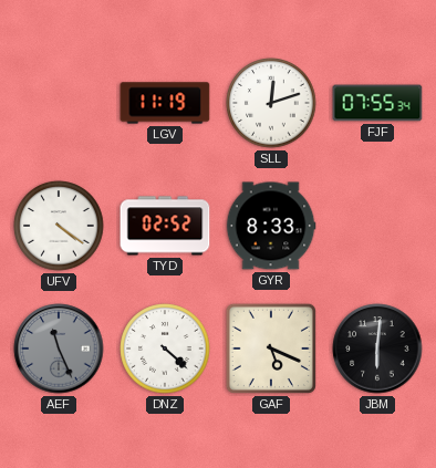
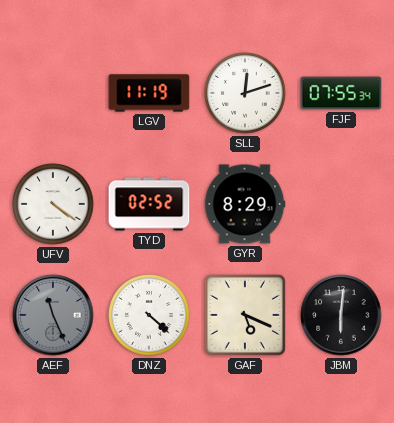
GYR: 8:33 -> 8:29
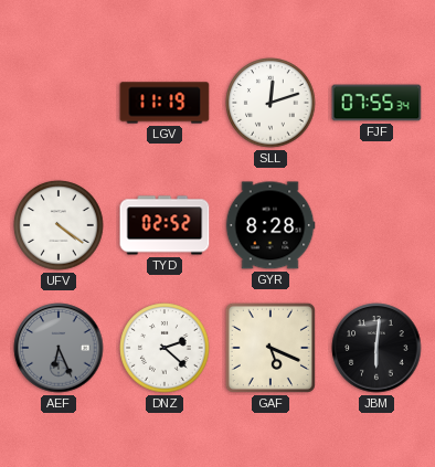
GYR: 8:29 -> 8:28
AEF: 11:26 -> 6:26
DNZ: 4:22 -> 2:22
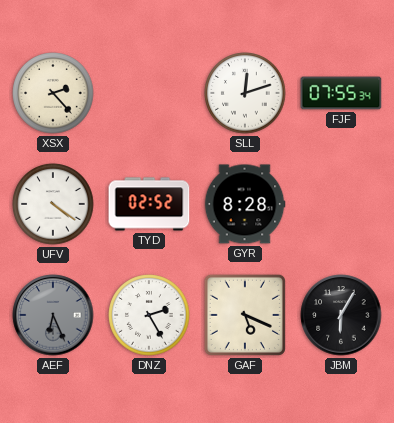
XSX: none -> 2:23
LGV: 11:19 -> none
DNZ: 2:22 -> 2:25
JBM: 6:01 -> 6:05
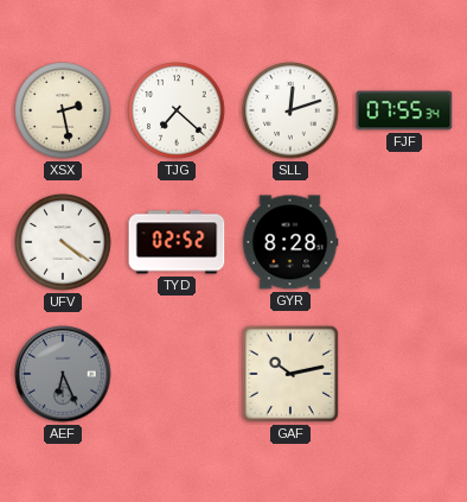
XSX: 2:23 -> 2:28
TJG: none -> 7:22
DNZ: 2:25 -> none
GAF: 5:19 -> 10:13
JBM: 6:05 -> none
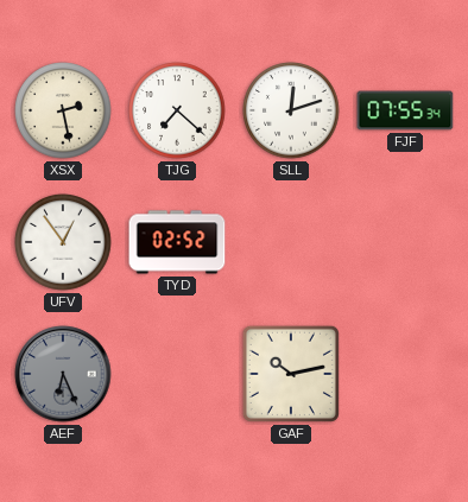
UFV: 4:21 -> 12:54
GYR: 8:28 -> none
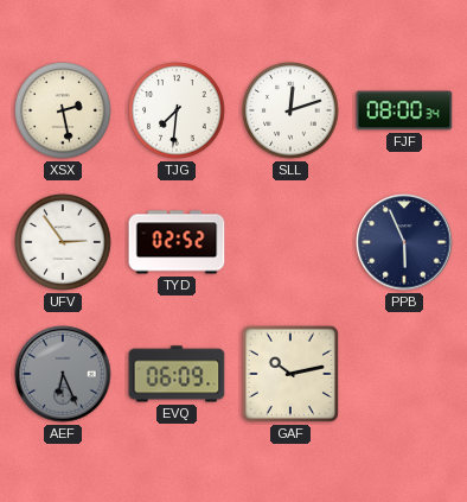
TJG: 7:22 -> 7:31
FJF: 07:55 -> 08:00
UFV: 12:54 -> 2:54
PPB: none -> 5:56
EVQ: none -> 06:09
